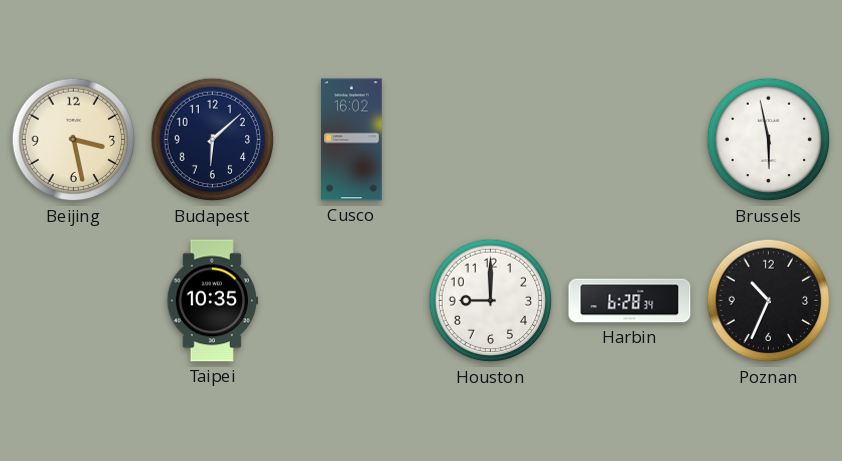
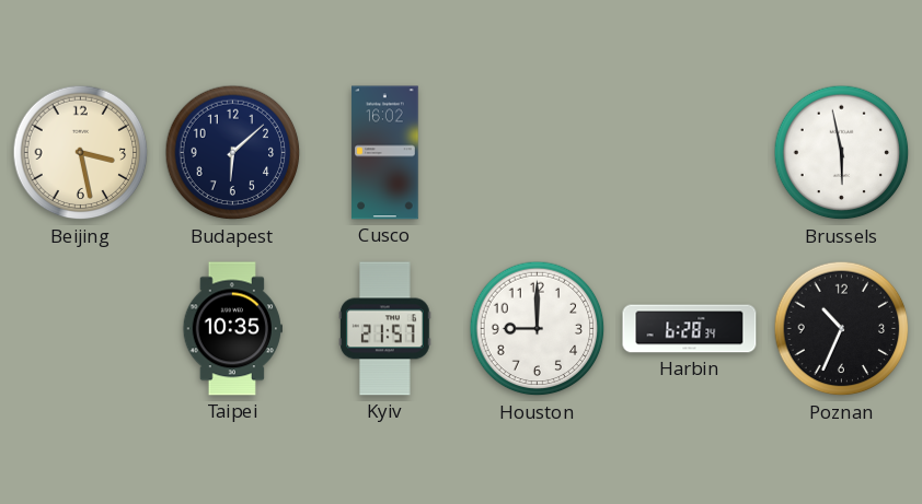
Kyiv: none -> 21:57
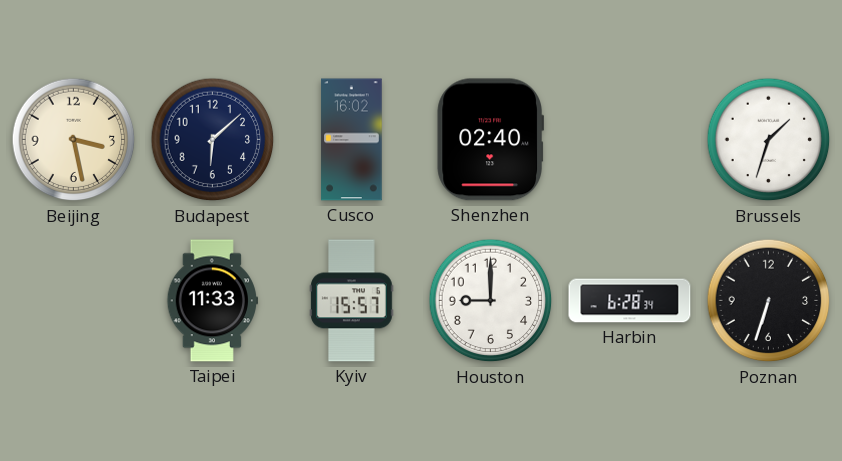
Shenzhen: none -> 02:40
Brussels: 5:58 -> 1:33
Taipei: 10:35 -> 11:33
Kyiv: 21:57 -> 15:57
Poznan: 10:34 -> 6:33
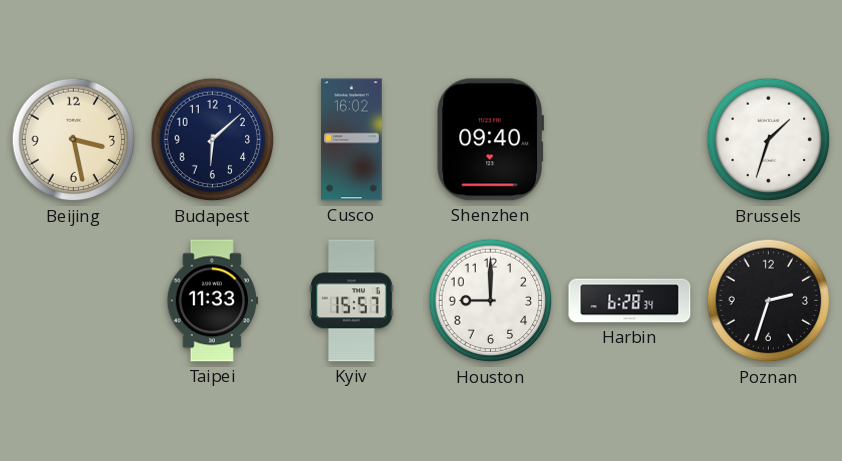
Shenzhen: 02:40 -> 09:40
Poznan: 6:33 -> 2:33
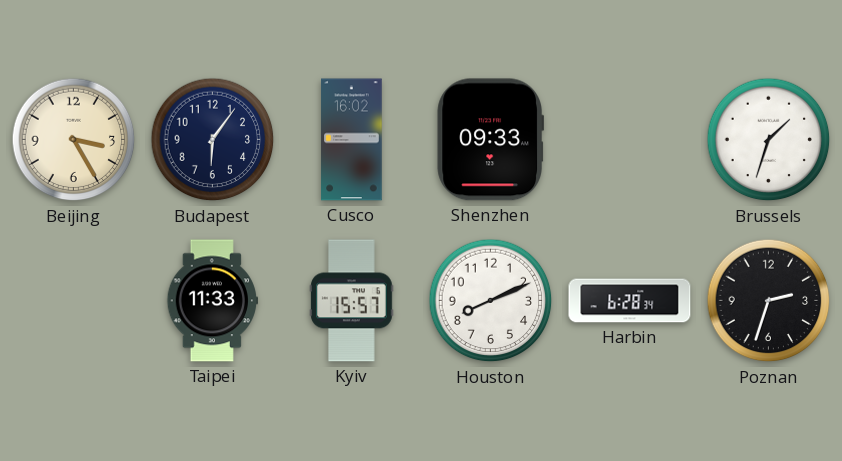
Beijing: 3:28 -> 3:25
Budapest: 6:08 -> 6:06
Shenzhen: 09:40 -> 09:33
Houston: 9:00 -> 8:11
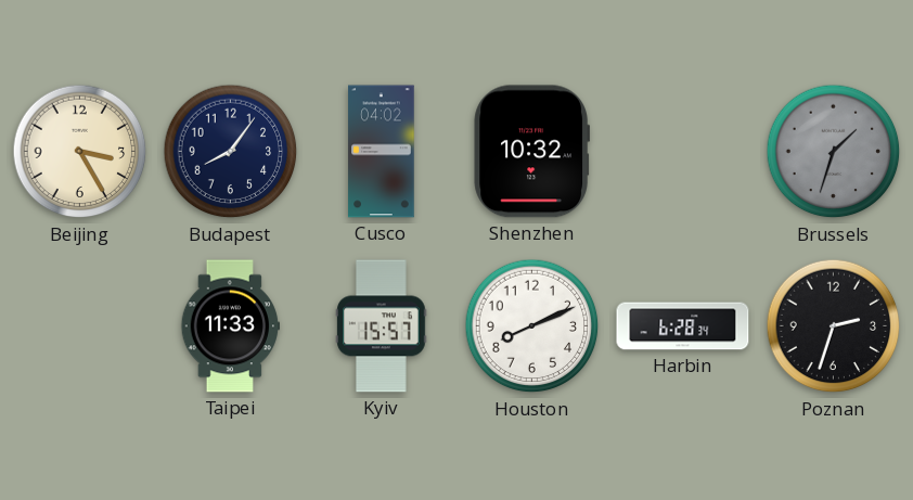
Budapest: 6:06 -> 8:06
Cusco: 16:02 -> 04:02
Shenzhen: 09:33 -> 10:32
Brussels dial: white -> grey
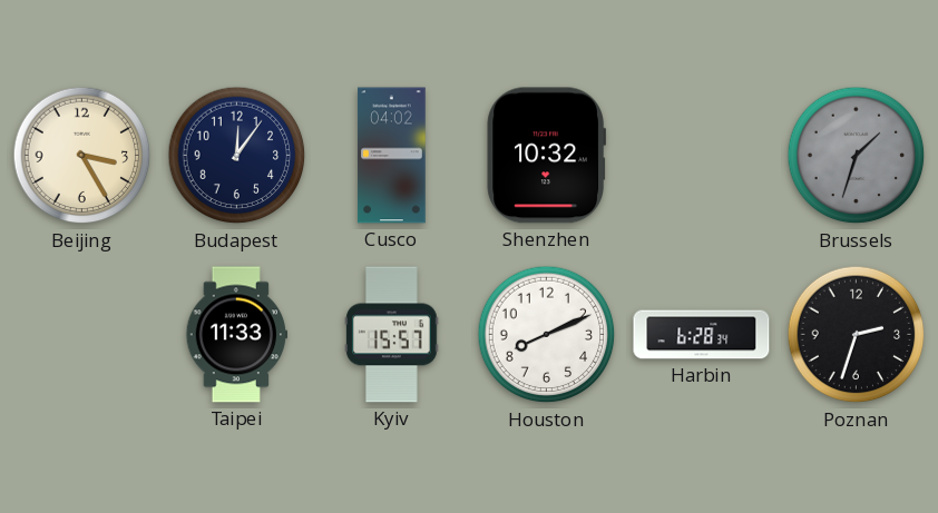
Budapest: 8:06 -> 12:06
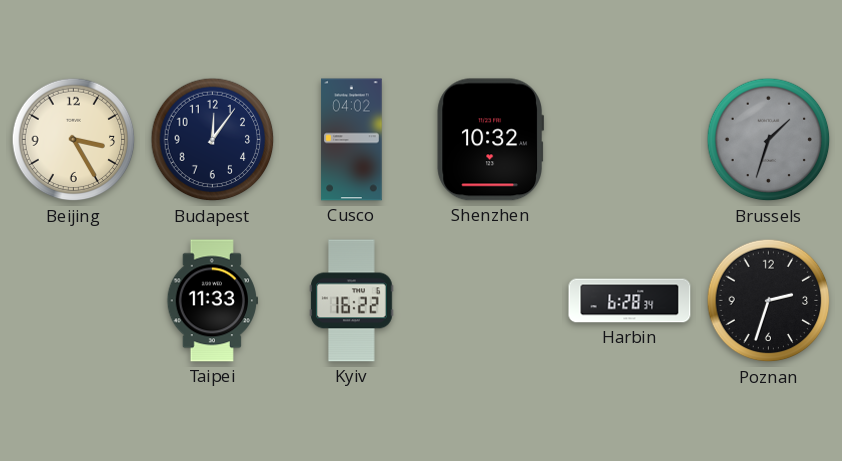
Kyiv: 15:57 -> 16:22
Houston: 8:11 -> none
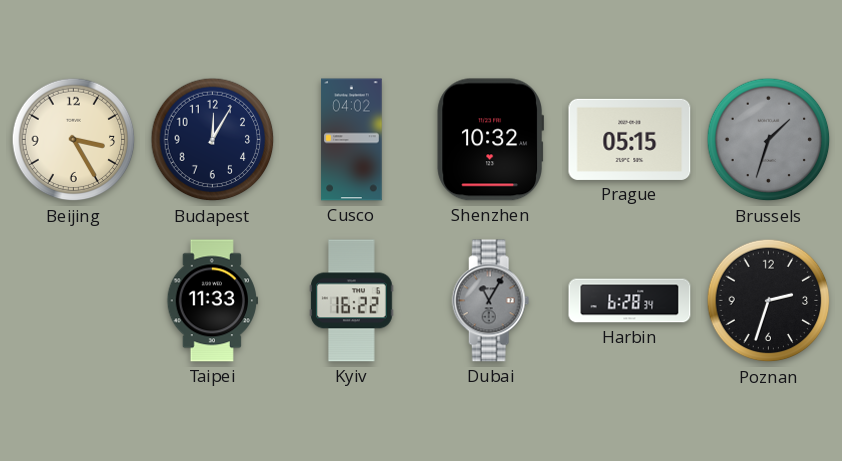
Budapest: 12:06 -> 12:05
Prague: none -> 05:15
Dubai: none -> 11:05
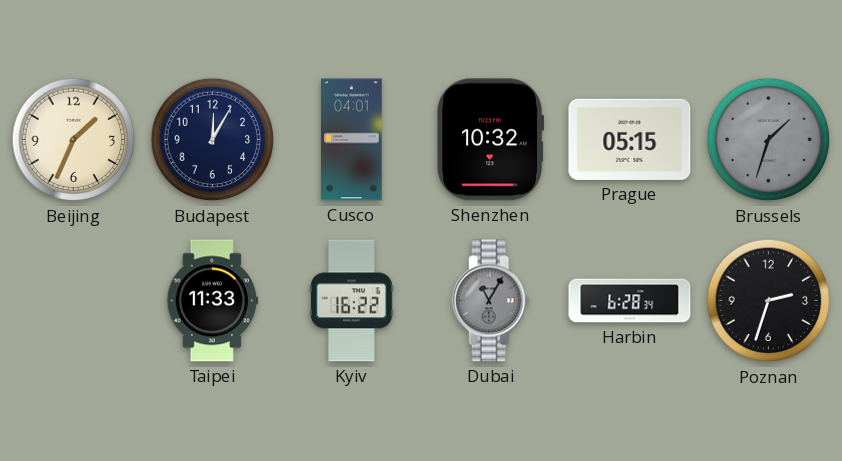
Beijing: 3:25 -> 1:34
Cusco: 04:02 -> 04:01
